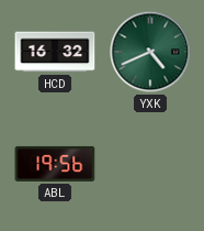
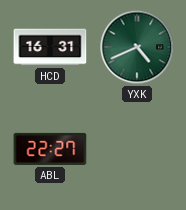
HCD: 16:32 -> 16:31
ABL: 19:56 -> 22:27
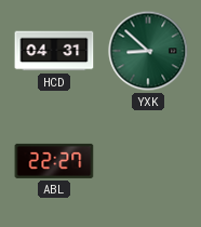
HCD: 16:31 -> 04:31
YXK: 4:41 -> 8:52
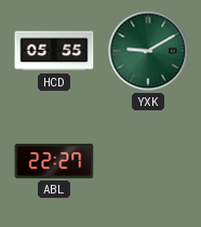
HCD: 04:31 -> 05:55
YXK: 8:52 -> 9:10
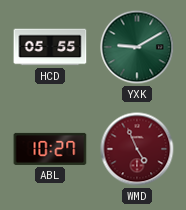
ABL: 22:27 -> 10:27
WMD: none -> 4:56
